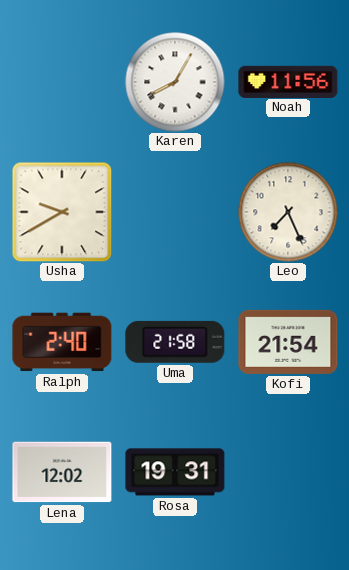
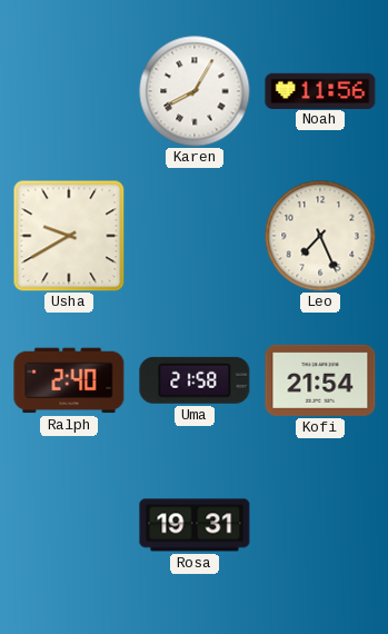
Lena: 12:02 -> none
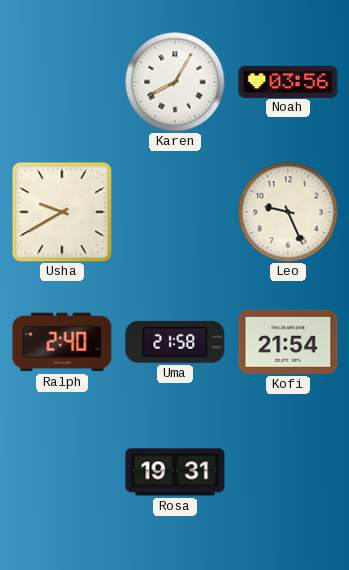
Noah: 11:56 -> 03:56
Leo: 7:26 -> 9:26
